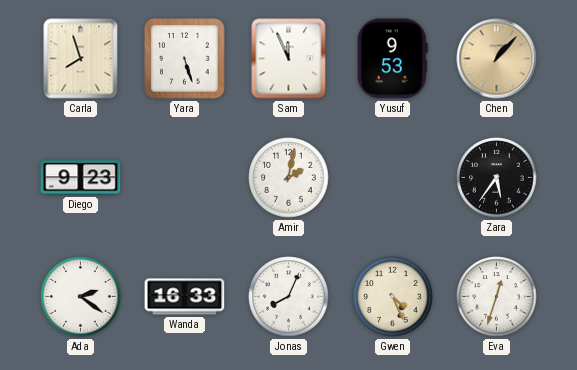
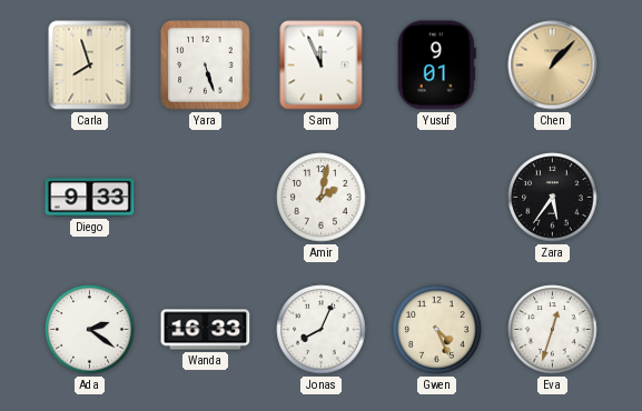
Yusuf: 9:53 -> 9:01
Diego: 9:23 -> 9:33
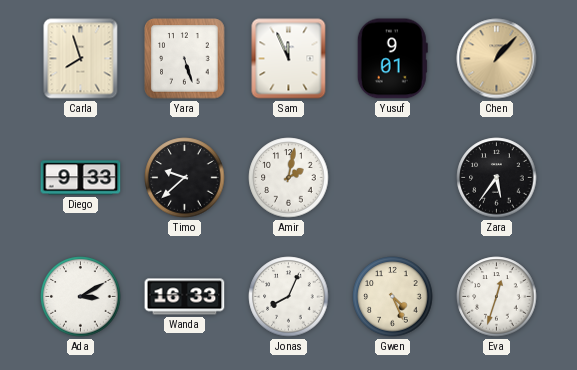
Timo: none -> 9:38
Ada: 2:21 -> 3:10
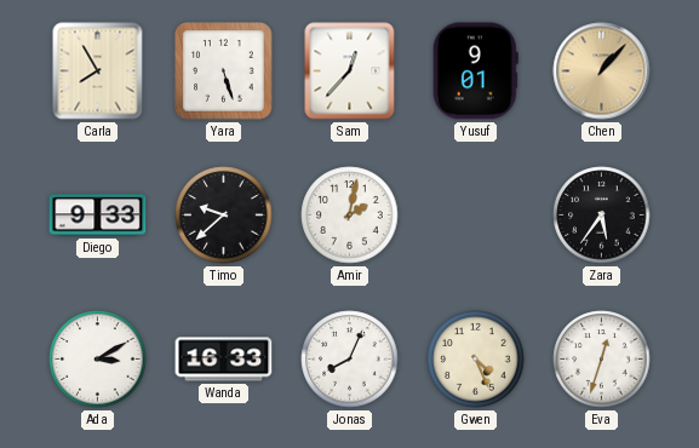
Carla: 7:57 -> 7:55
Sam: 11:56 -> 12:37
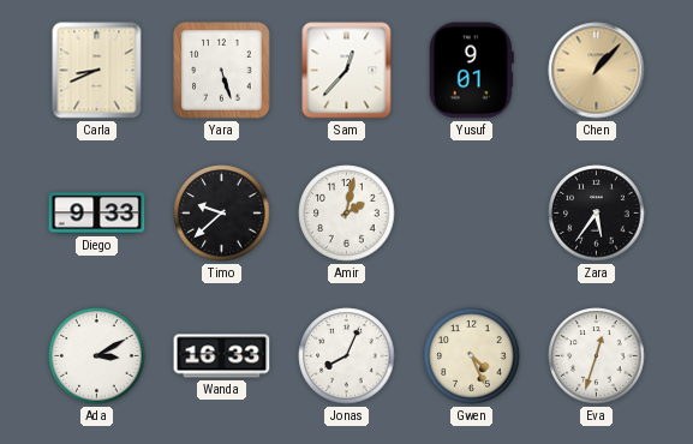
Carla: 7:55 -> 8:41
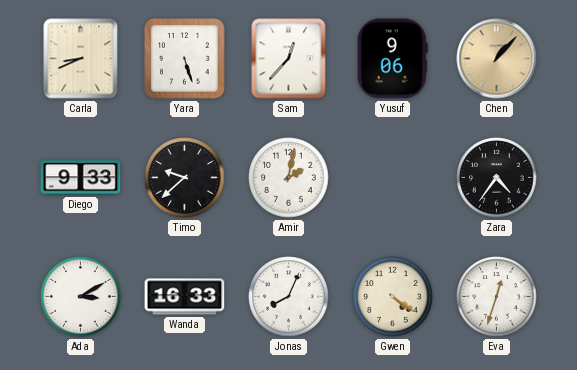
Yusuf: 9:01 -> 9:06
Zara: 5:36 -> 4:36
Gwen: 4:26 -> 4:21
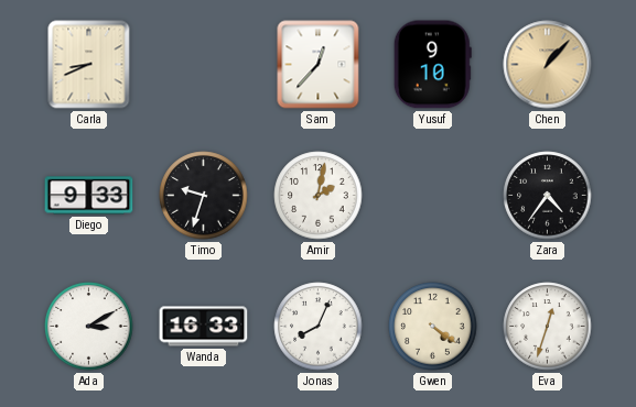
Yara: 5:27 -> none
Yusuf: 9:06 -> 9:10
Timo: 9:38 -> 9:33
